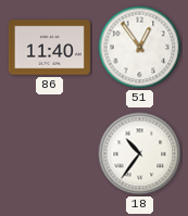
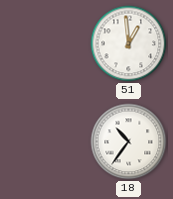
86: 11:40 -> none
51: 12:54 -> 12:59
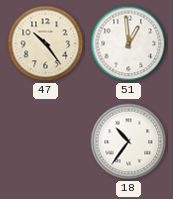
47: none -> 10:24
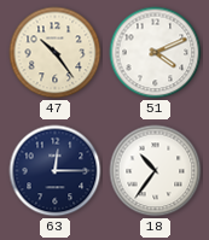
51: 12:59 -> 4:11
63: none -> 12:15
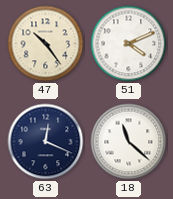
63: 12:15 -> 12:19
18: 10:36 -> 11:22
